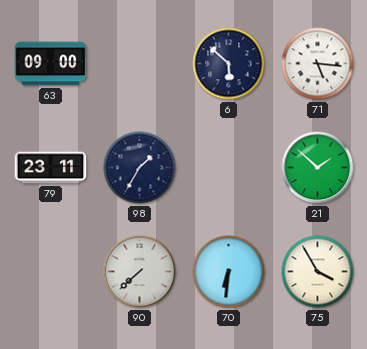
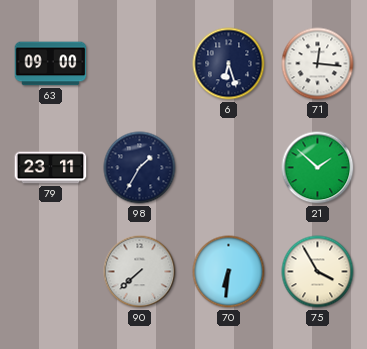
6: 5:52 -> 6:27
71: 5:16 -> 12:16
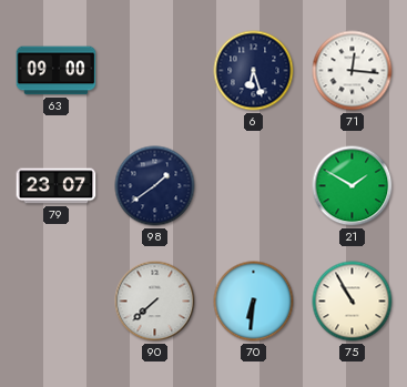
79: 23:11 -> 23:07
98: 1:35 -> 1:39
21: 1:52 -> 1:50
75: 3:55 -> 10:55
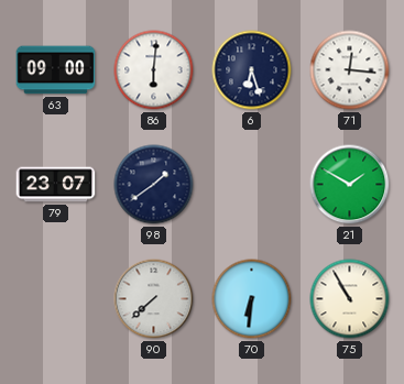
86: none -> 6:01
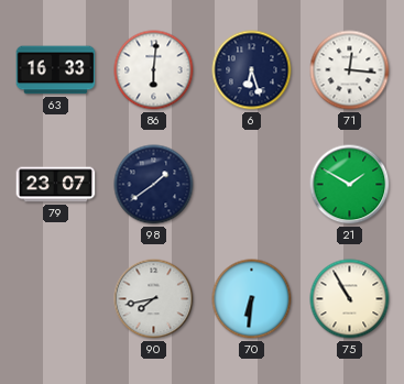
63: 09:00 -> 16:33
90: 7:38 -> 7:43
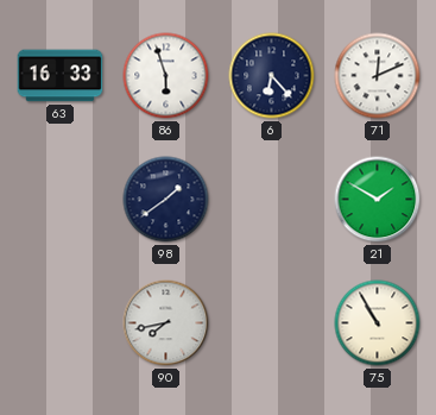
86: 6:01 -> 5:57
6: 6:27 -> 6:23
71: 12:16 -> 12:11
79: 23:07 -> none
70: 6:31 -> none
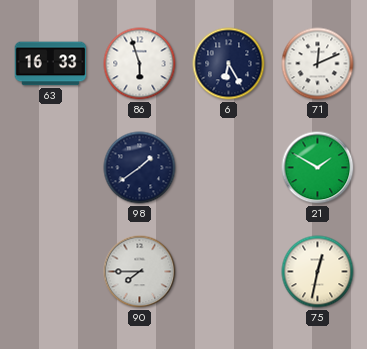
6: 6:23 -> 6:25
90: 7:43 -> 7:45
75: 10:55 -> 12:32
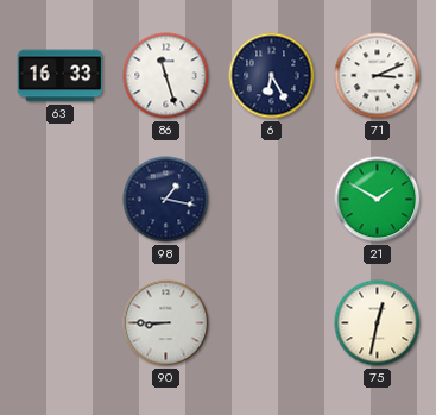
86: 5:57 -> 11:27
71: 12:11 -> 3:11
98: 1:39 -> 1:17
90: 7:45 -> 8:45
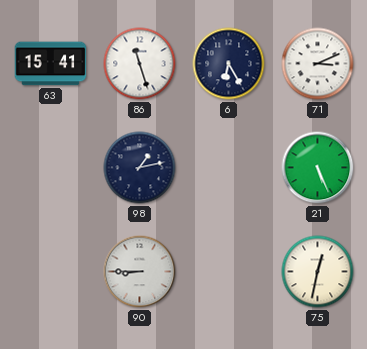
63: 16:33 -> 15:41
98: 1:17 -> 1:13
21: 1:50 -> 5:26
